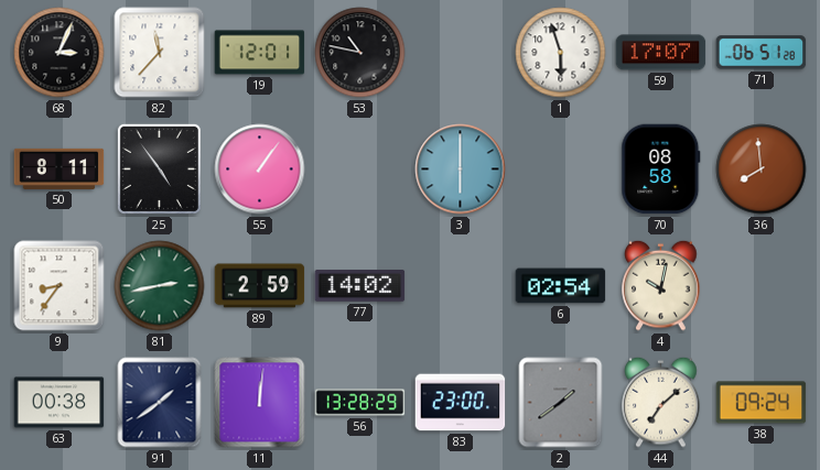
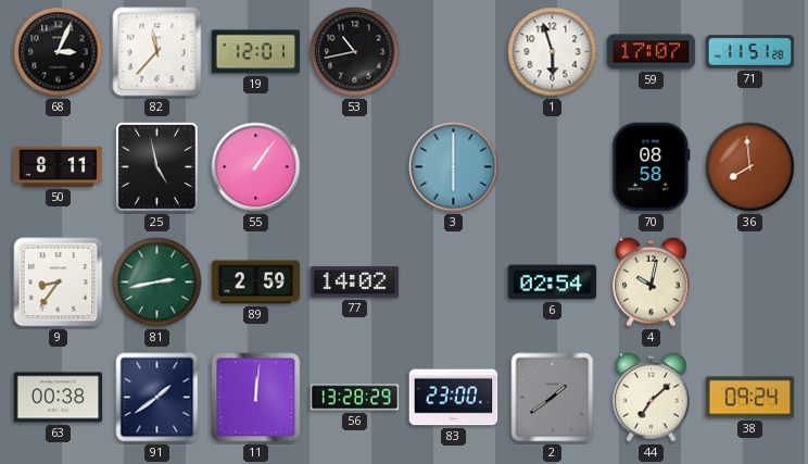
53: 10:47 -> 10:43
71: 06:51 -> 11:51
25: 4:54 -> 4:58
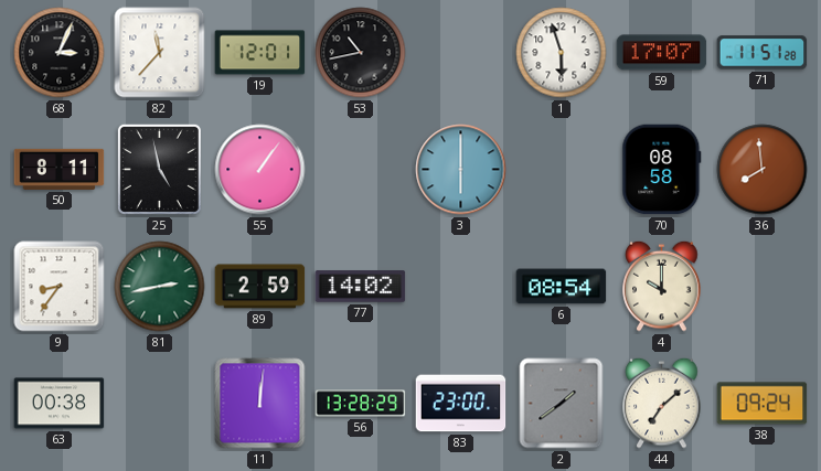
6: 02:54 -> 08:54
4: 10:02 -> 10:00
91: 1:39 -> none
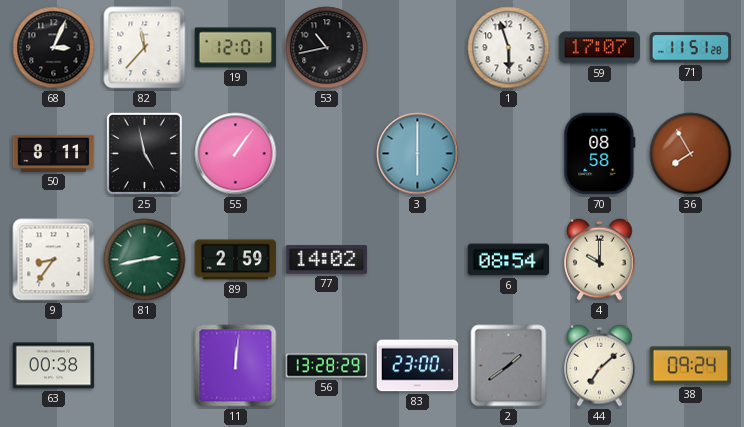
36: 7:59 -> 7:55
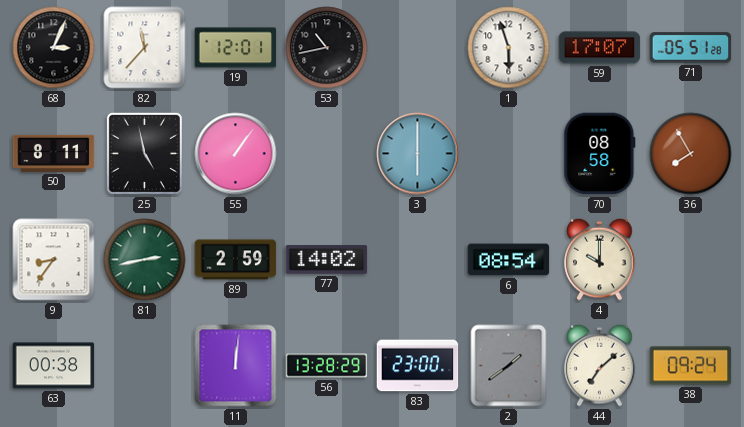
71: 11:51 -> 05:51
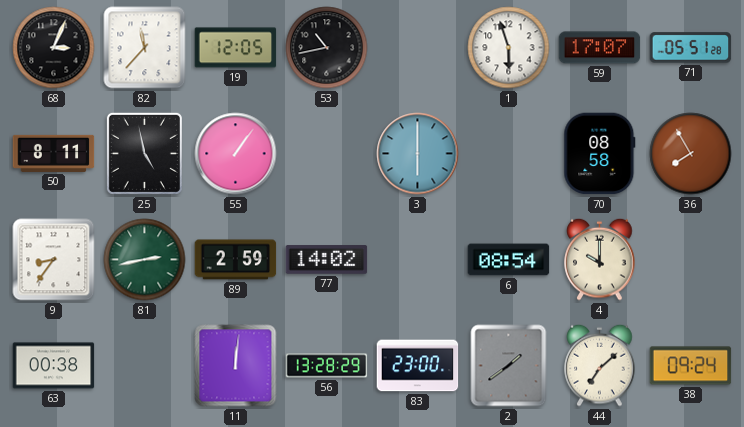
19: 12:01 -> 12:05
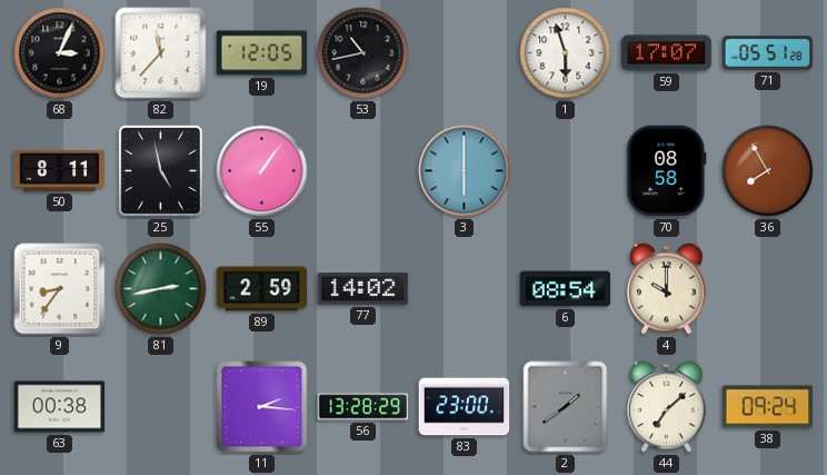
11: 12:01 -> 2:16
